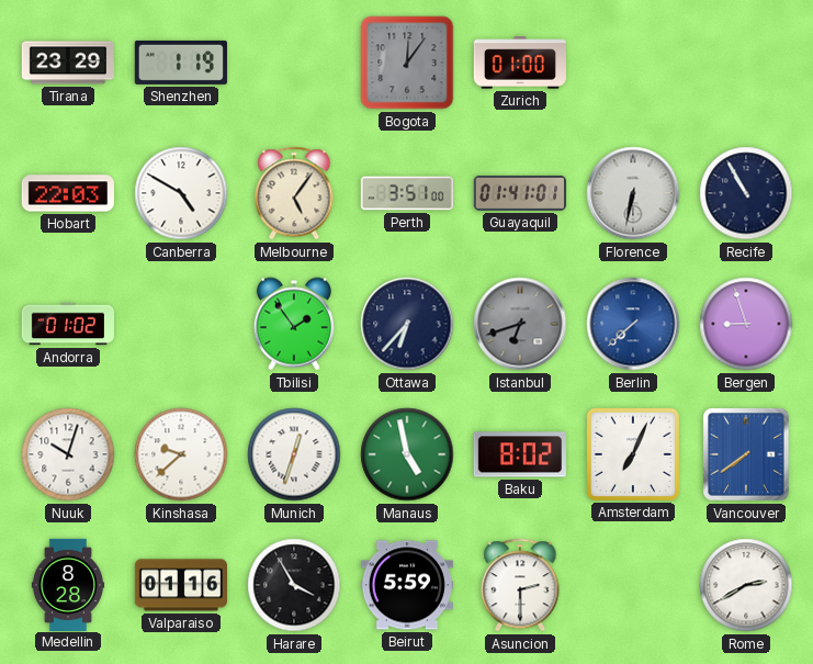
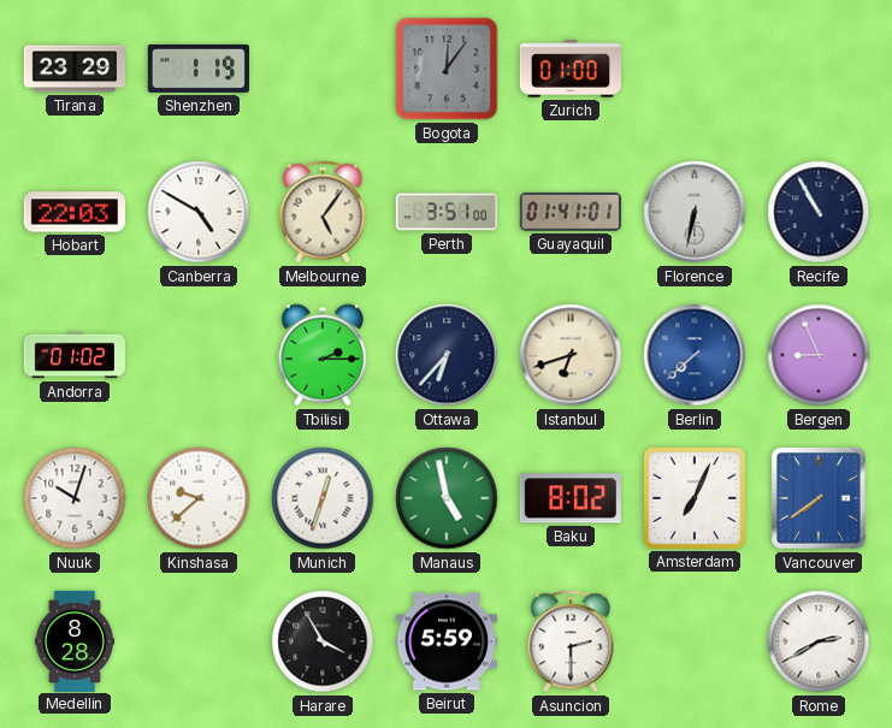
Tbilisi: 1:54 -> 2:15
Istanbul dial: grey -> cream
Bergen: 8:57 -> 8:56
Valparaiso: 01:16 -> none
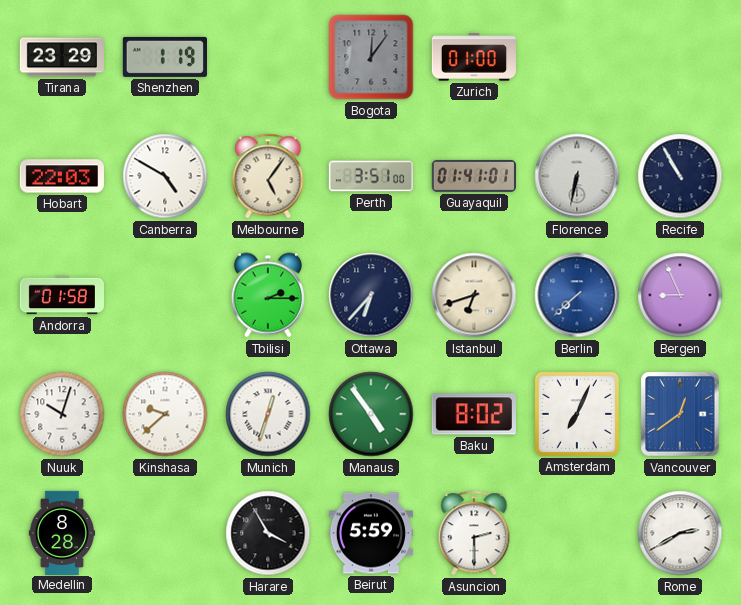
Andorra: 01:02 -> 01:58
Manaus: 4:58 -> 4:54
Vancouver: 7:39 -> 12:39
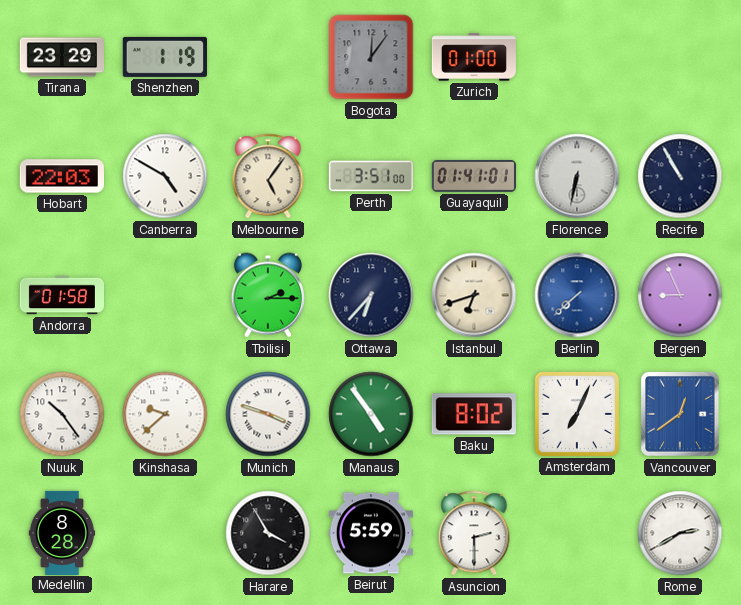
Nuuk: 10:03 -> 10:24
Munich: 12:33 -> 3:48
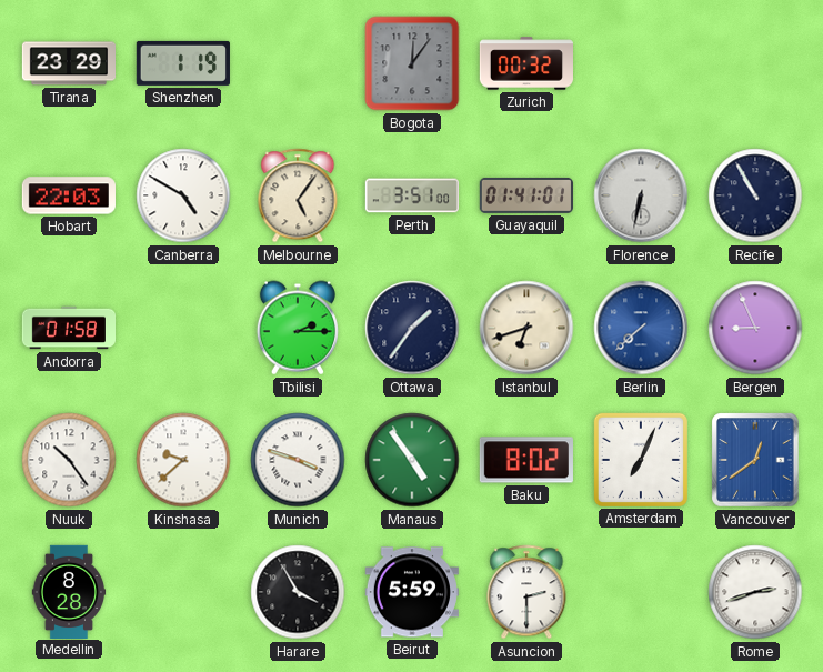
Zurich: 01:00 -> 00:32
Ottawa: 6:37 -> 1:36
Rome: 2:40 -> 2:42
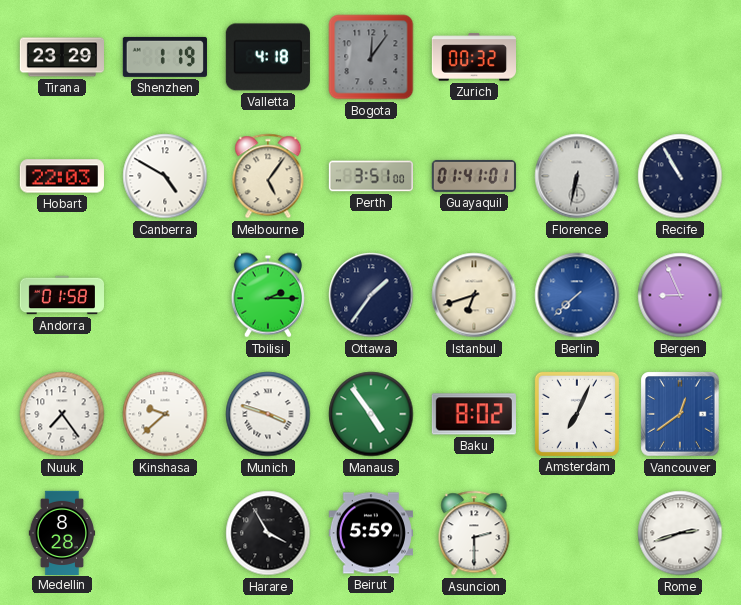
Valletta: none -> 4:18
Nuuk: 10:24 -> 7:24
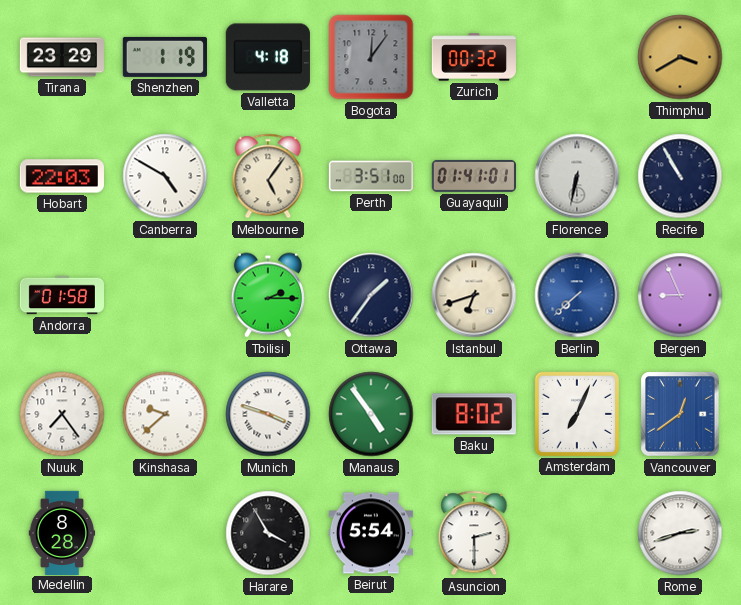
Thimphu: none -> 3:40
Beirut: 5:59 -> 5:54
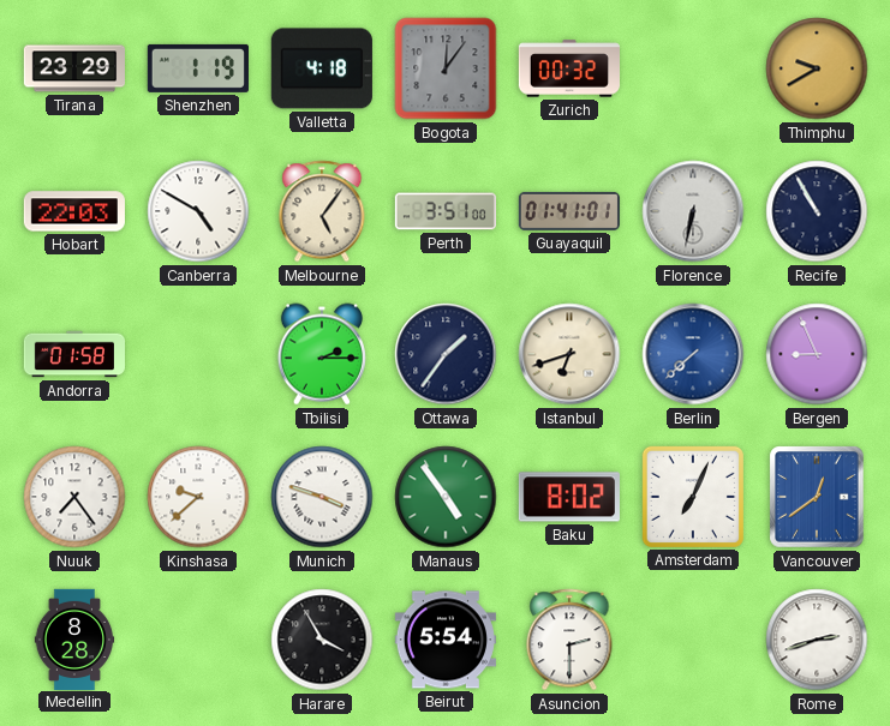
Thimphu: 3:40 -> 9:40
